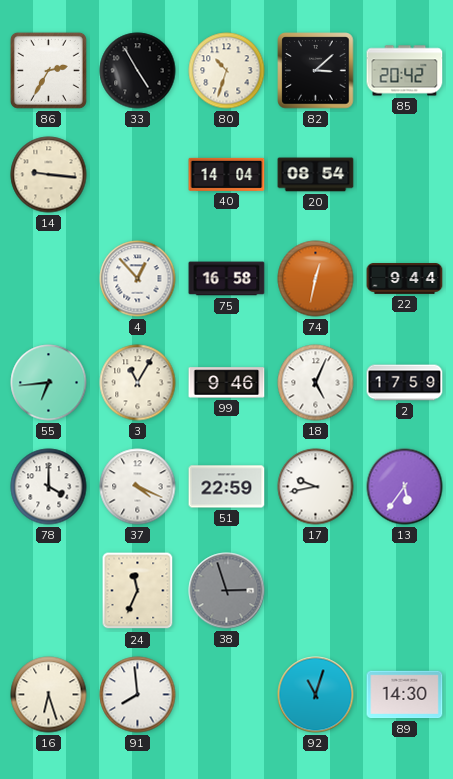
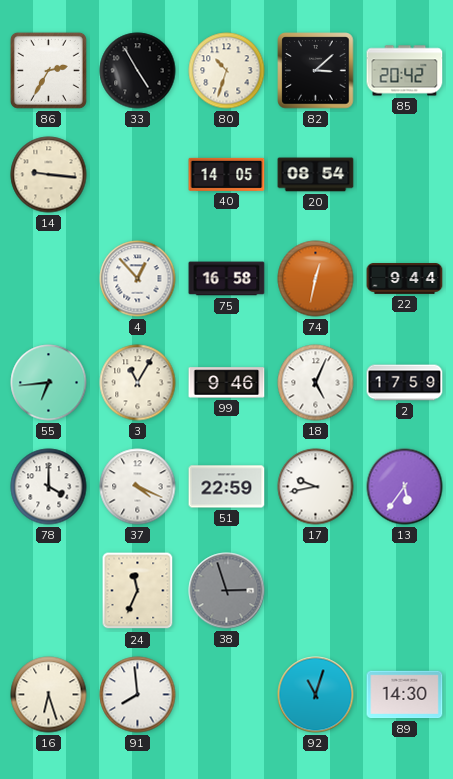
40: 14:04 -> 14:05
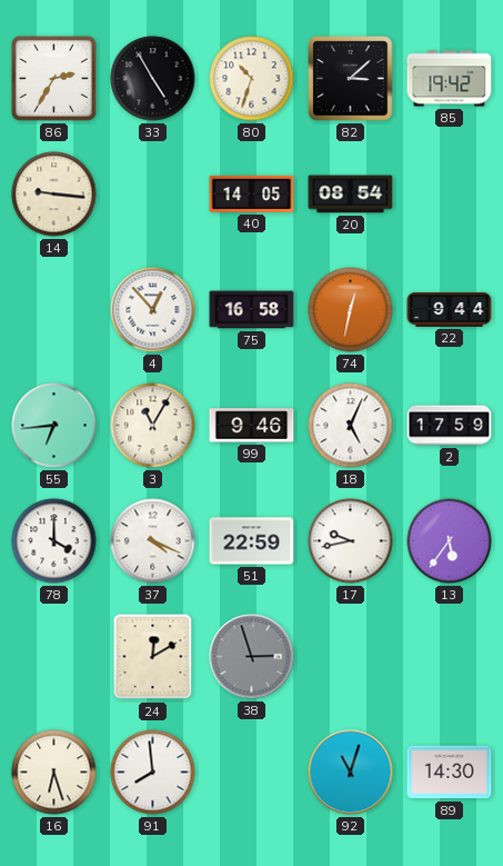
85: 20:42 -> 19:42
24: 11:34 -> 12:10
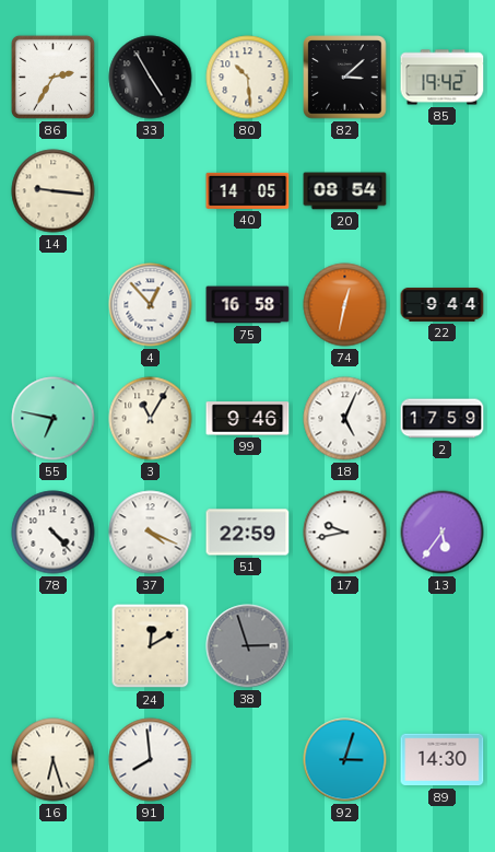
80: 10:33 -> 10:29
55: 6:44 -> 6:47
78: 4:00 -> 4:23
92: 11:03 -> 3:03
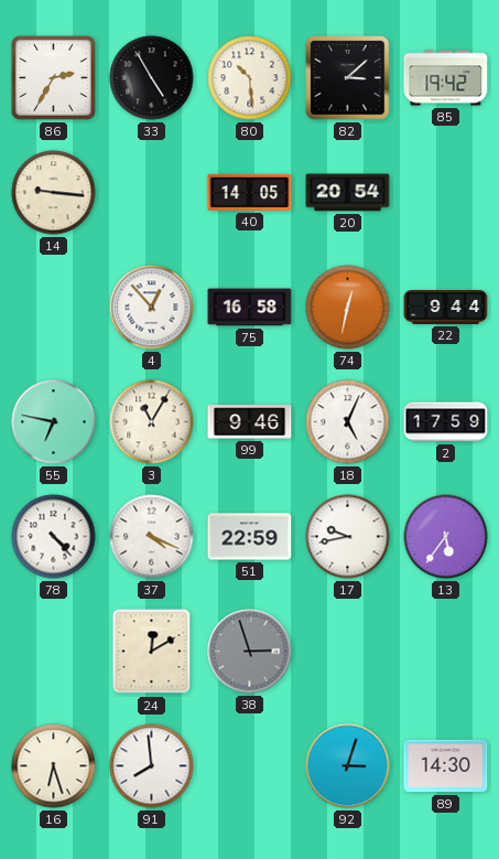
20: 08:54 -> 20:54
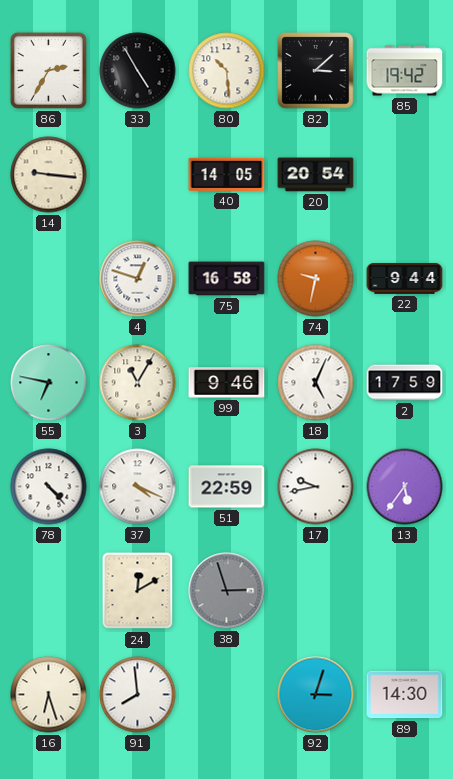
4: 12:53 -> 12:48
74: 12:32 -> 9:32
